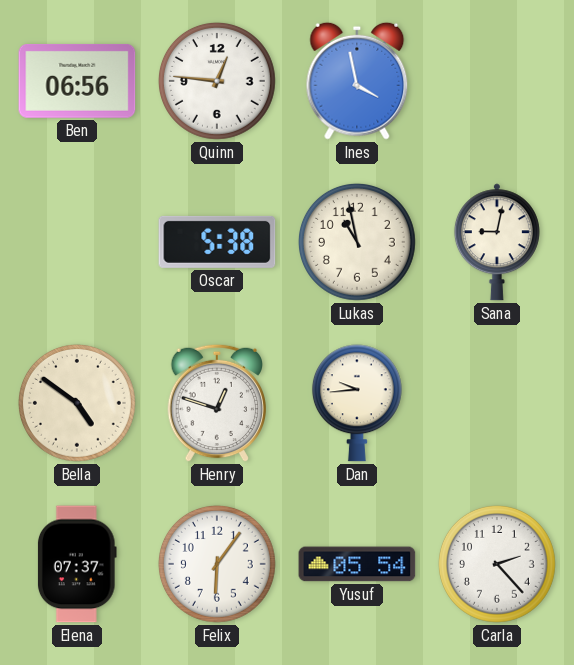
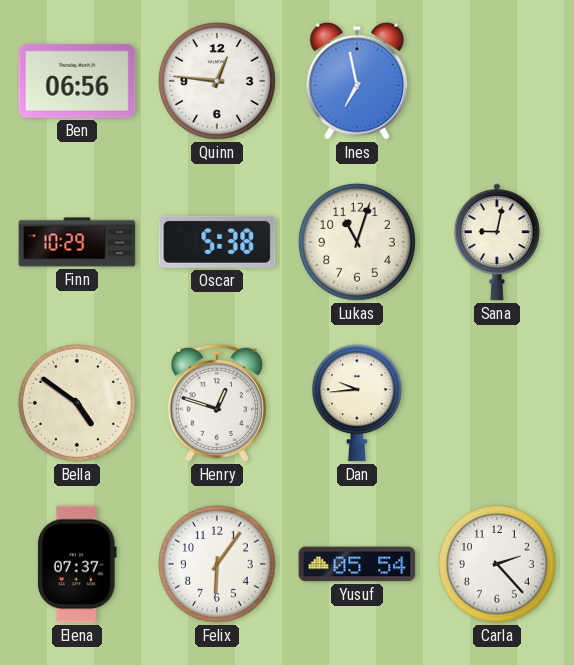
Ines: 3:58 -> 6:58
Finn: none -> 10:29
Lukas: 10:58 -> 11:03
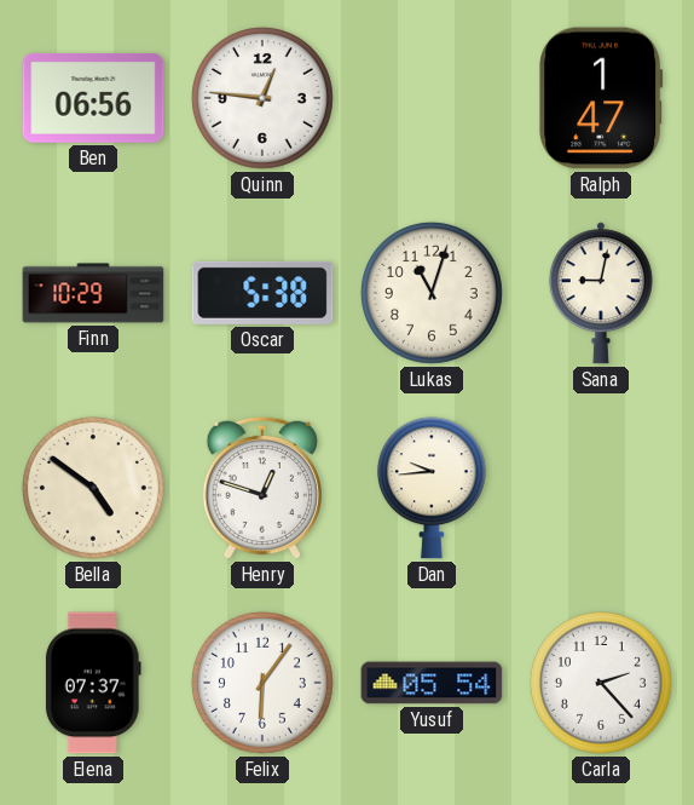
Ines: 6:58 -> none
Ralph: none -> 1:47
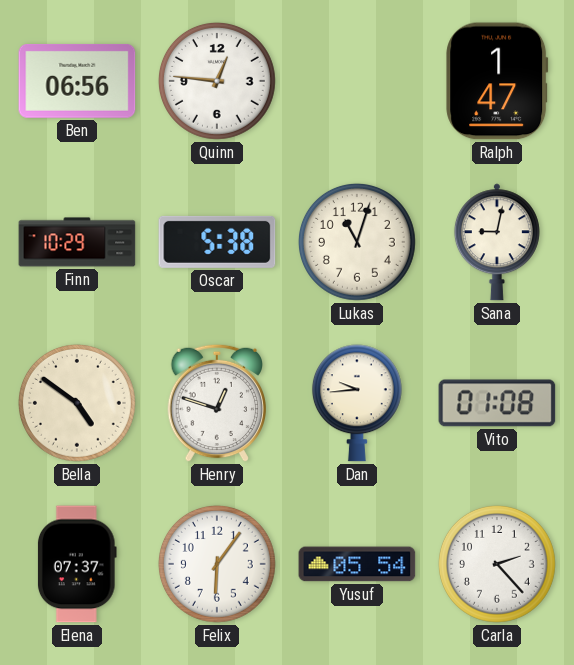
Vito: none -> 01:08
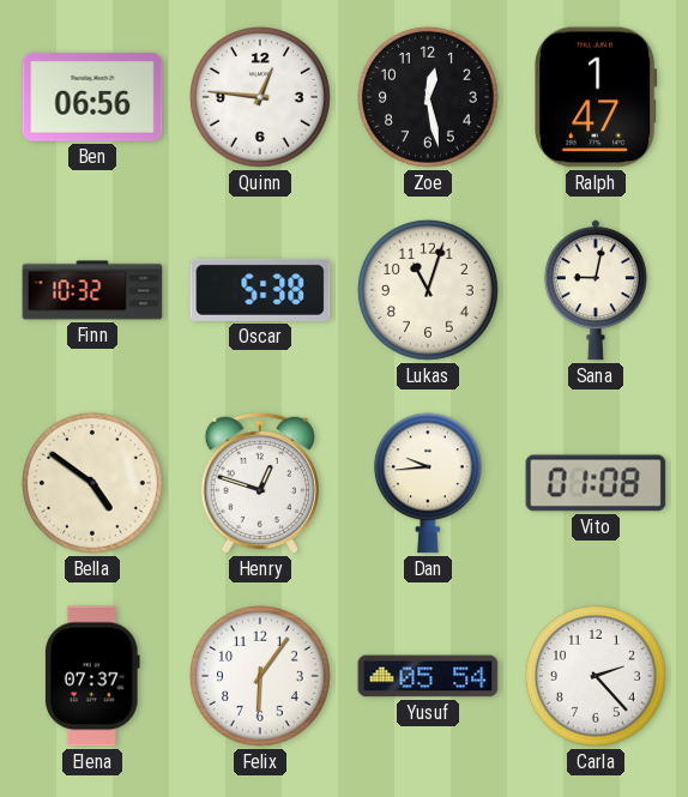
Zoe: none -> 12:28
Finn: 10:29 -> 10:32
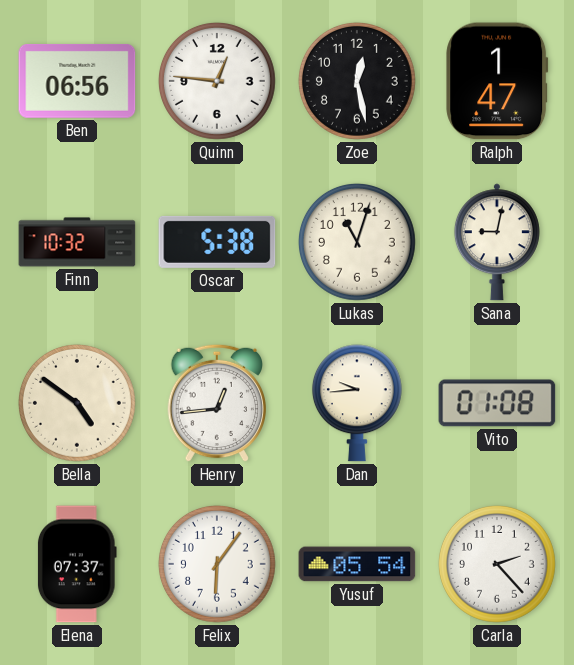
Henry: 12:48 -> 12:44
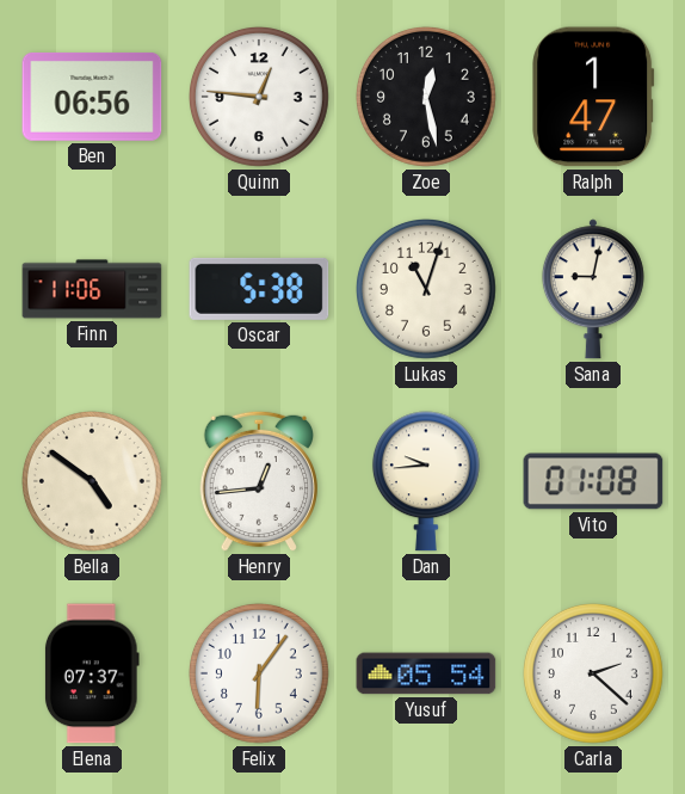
Finn: 10:32 -> 11:06
Carla: 2:23 -> 2:22
